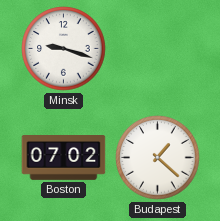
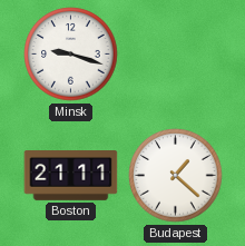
Boston: 07:02 -> 21:11
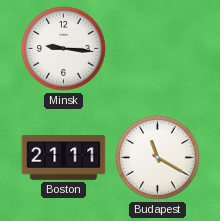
Minsk: 9:18 -> 9:16
Budapest: 1:22 -> 11:20
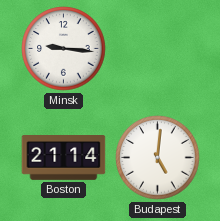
Boston: 21:11 -> 21:14
Budapest: 11:20 -> 5:01
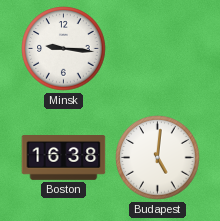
Boston: 21:14 -> 16:38
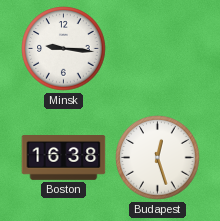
Budapest: 5:01 -> 12:27
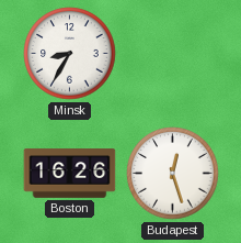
Minsk: 9:16 -> 8:35
Boston: 16:38 -> 16:26
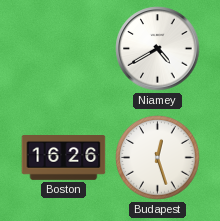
Minsk: 8:35 -> none
Niamey: none -> 4:40
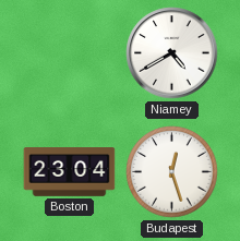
Boston: 16:26 -> 23:04
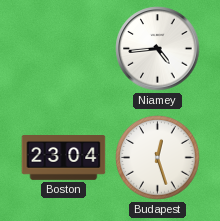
Niamey: 4:40 -> 4:44
